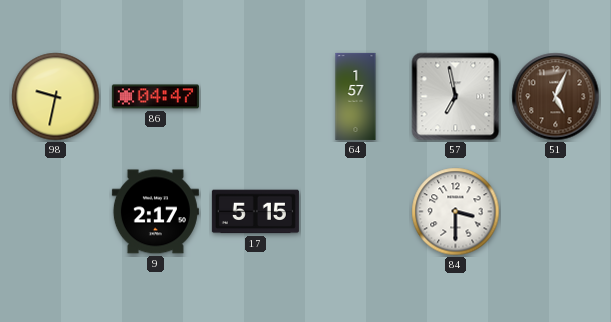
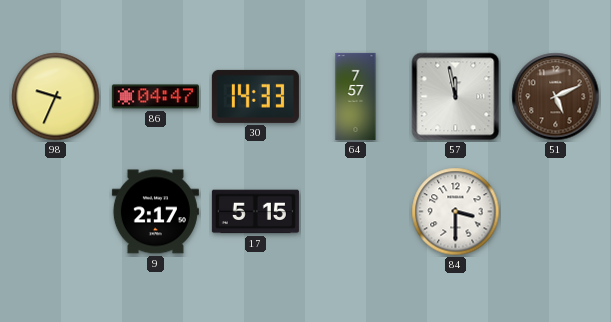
98: 9:32 -> 9:34
30: none -> 14:33
64: 1:57 -> 7:57
57: 6:58 -> 11:58
51: 5:04 -> 5:11
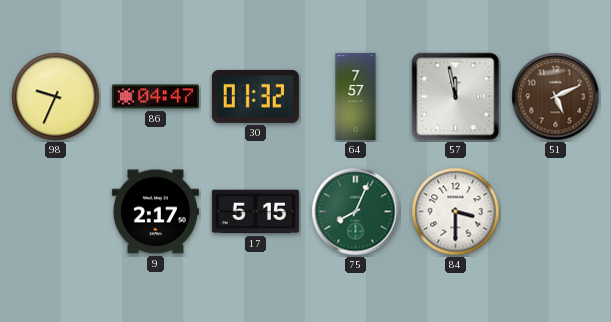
30: 14:33 -> 01:32
75: none -> 8:04
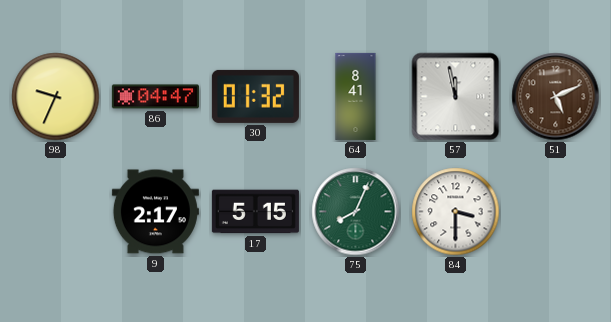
64: 7:57 -> 8:41
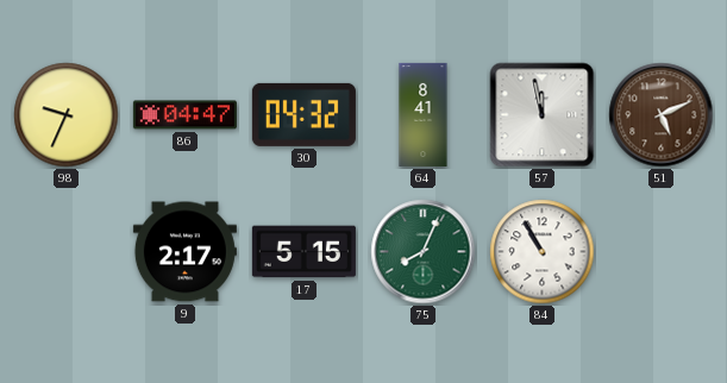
30: 01:32 -> 04:32
84: 3:30 -> 10:55
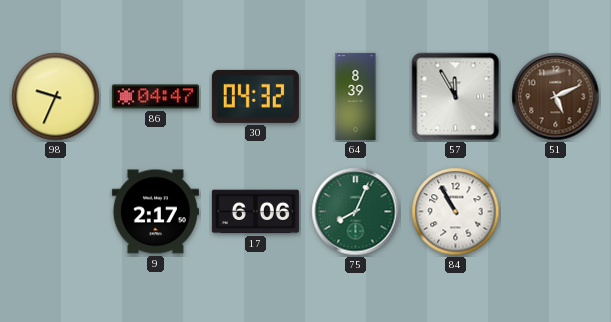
64: 8:41 -> 8:39
57: 11:58 -> 11:55
17: 5:15 -> 6:06
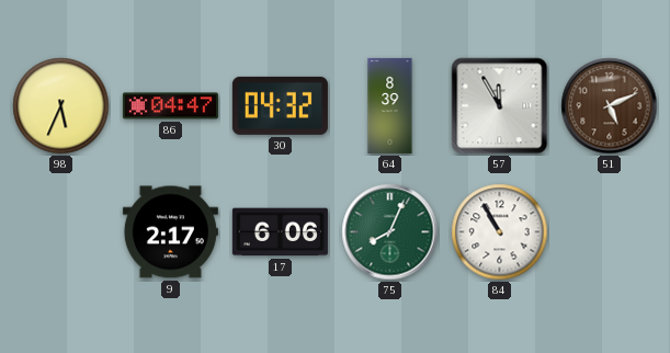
98: 9:34 -> 5:34
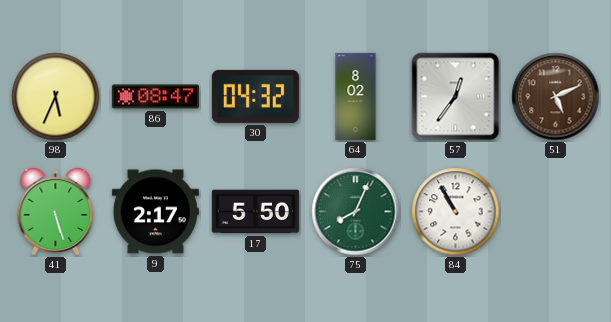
86: 04:47 -> 08:47
64: 8:39 -> 8:02
57: 11:55 -> 12:36
41: none -> 5:27
17: 6:06 -> 5:50
